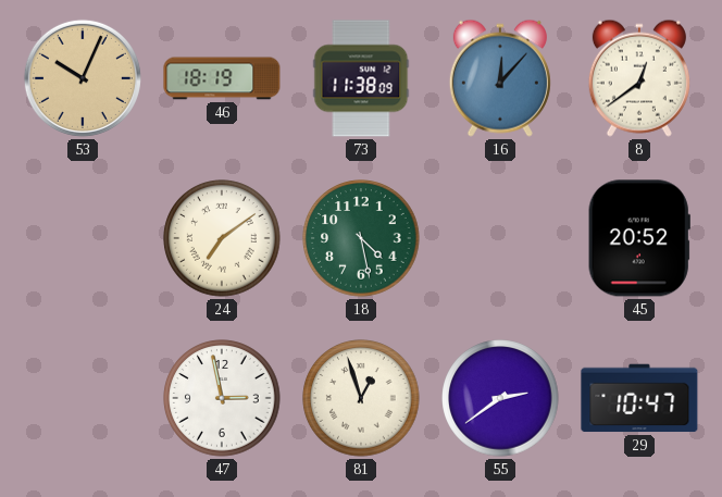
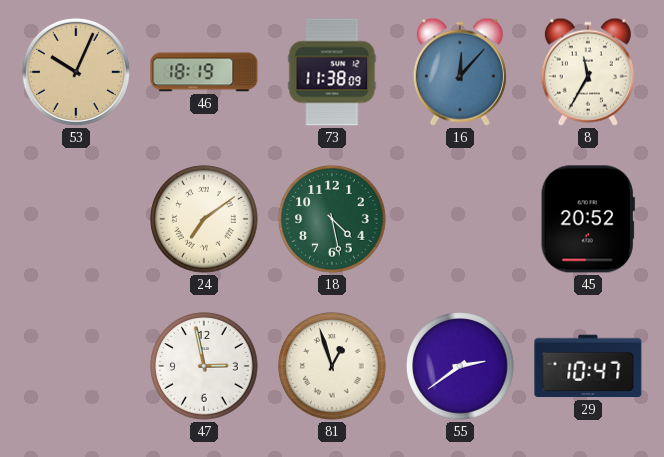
8: 12:39 -> 11:35
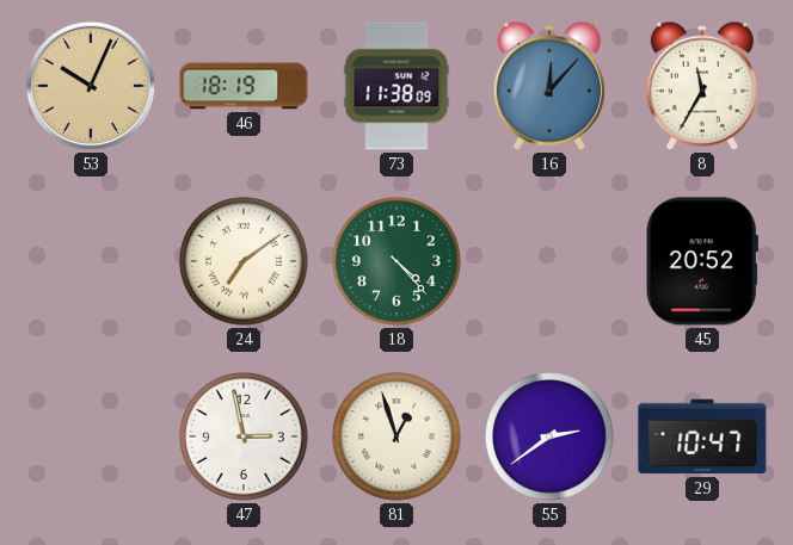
18: 4:28 -> 4:23
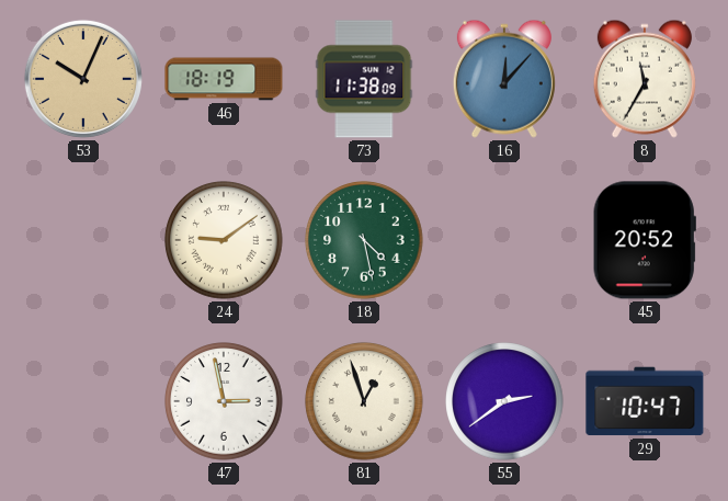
24: 7:09 -> 9:09
18: 4:23 -> 4:28
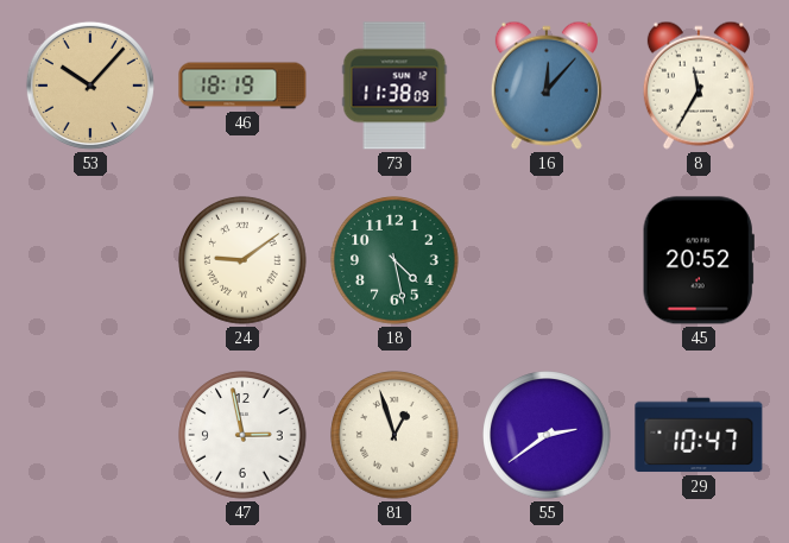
53: 10:04 -> 10:07
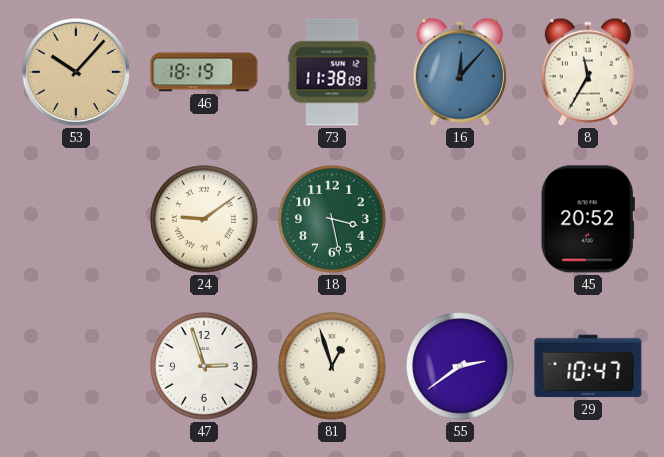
18: 4:28 -> 3:28
47: 2:58 -> 2:57
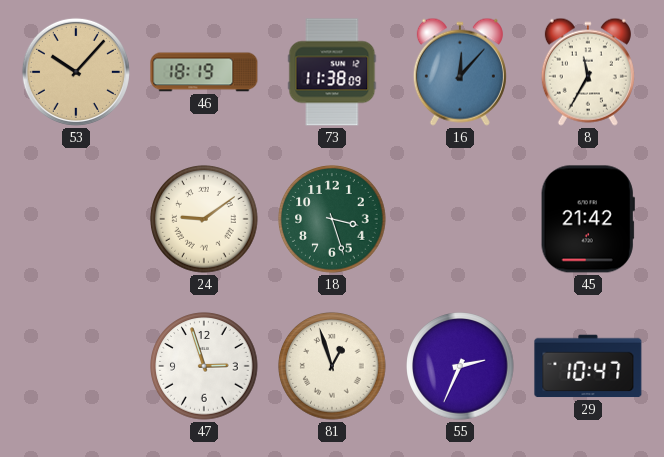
18: 3:28 -> 3:27
45: 20:52 -> 21:42
55: 2:39 -> 2:34
